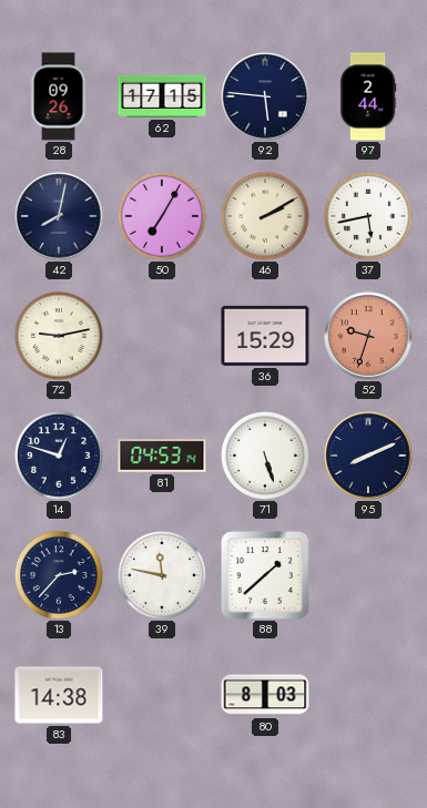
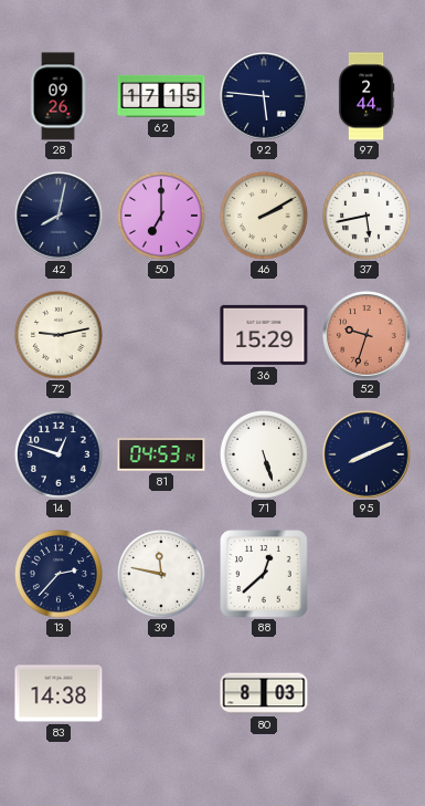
50: 7:05 -> 7:00
88: 1:38 -> 12:38
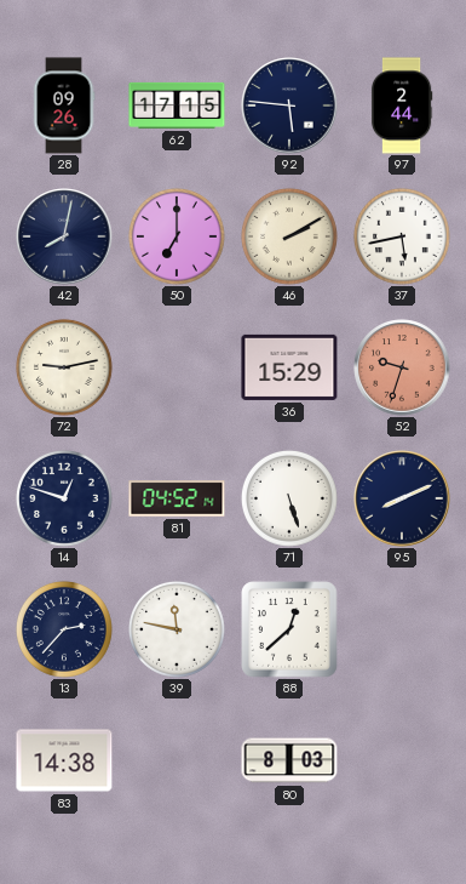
81: 04:53 -> 04:52
